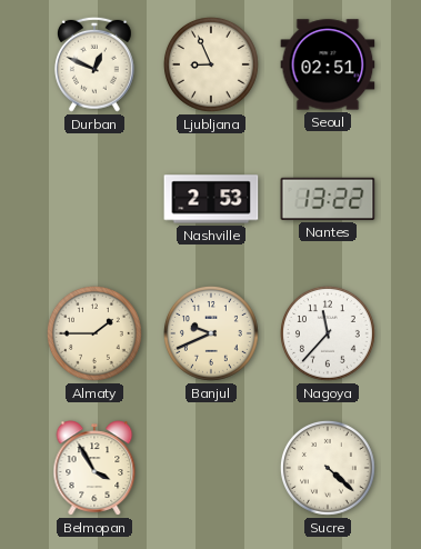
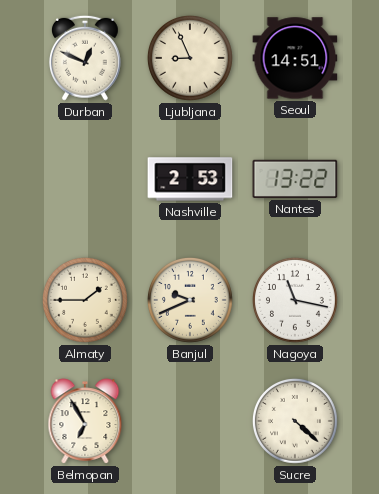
Seoul: 02:51 -> 14:51
Nagoya: 11:37 -> 11:17
Belmopan: 3:55 -> 6:55
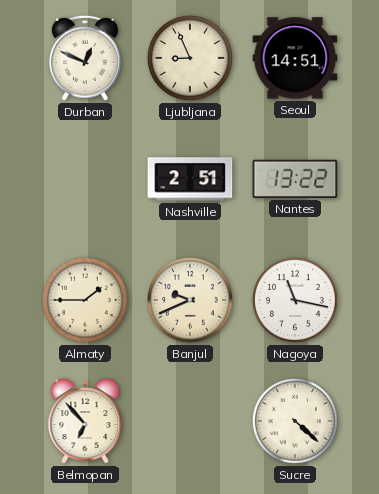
Nashville: 2:53 -> 2:51
Belmopan: 6:55 -> 6:53
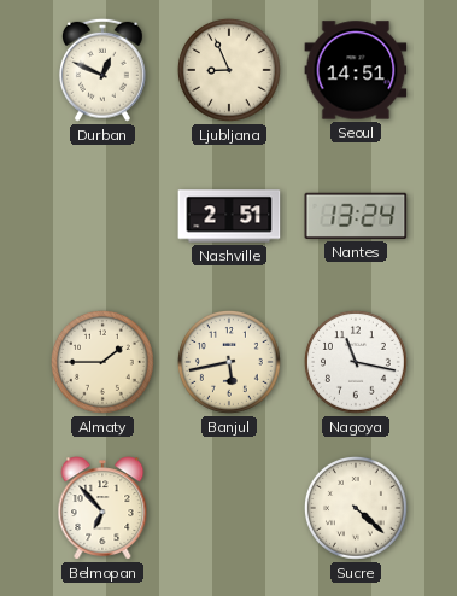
Nantes: 13:22 -> 13:24
Banjul: 9:41 -> 5:43
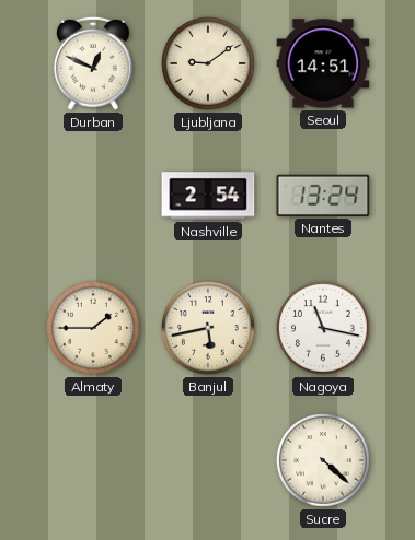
Ljubljana: 8:56 -> 9:09
Nashville: 2:51 -> 2:54
Belmopan: 6:53 -> none
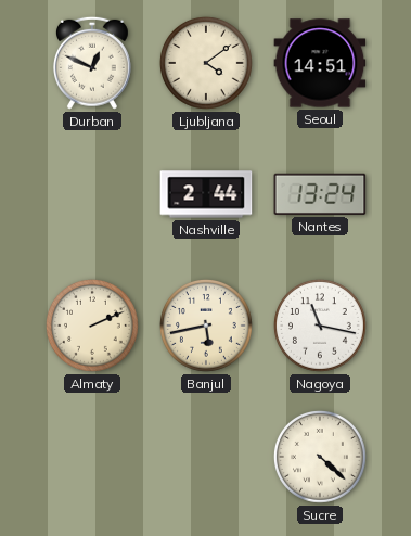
Ljubljana: 9:09 -> 4:09
Nashville: 2:54 -> 2:44
Almaty: 1:45 -> 2:11
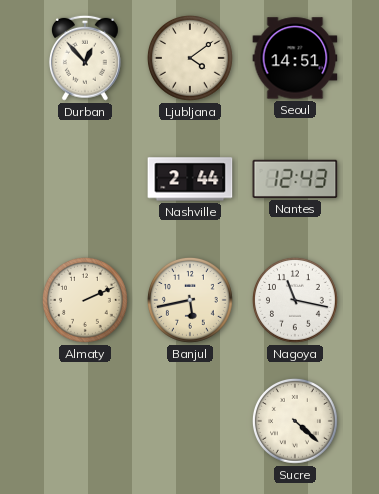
Durban: 12:49 -> 12:53
Nantes: 13:24 -> 12:43
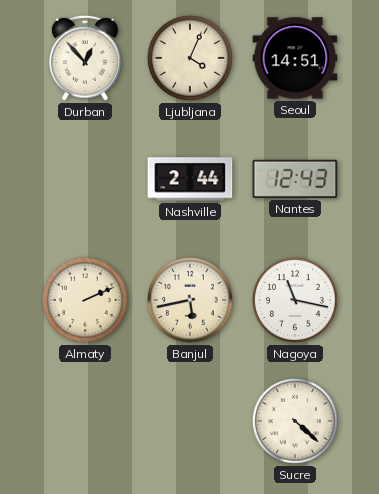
Ljubljana: 4:09 -> 4:04
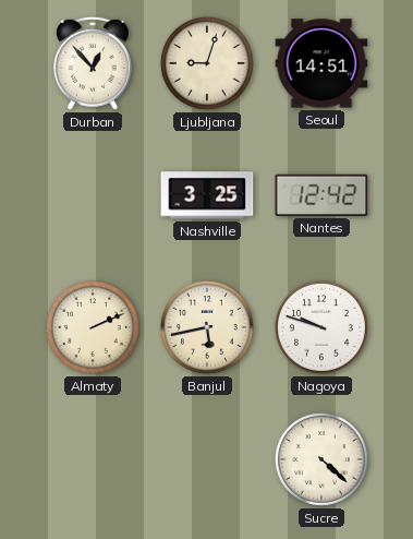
Ljubljana: 4:04 -> 9:03
Nashville: 2:44 -> 3:25
Nantes: 12:43 -> 12:42
Nagoya: 11:17 -> 9:48
